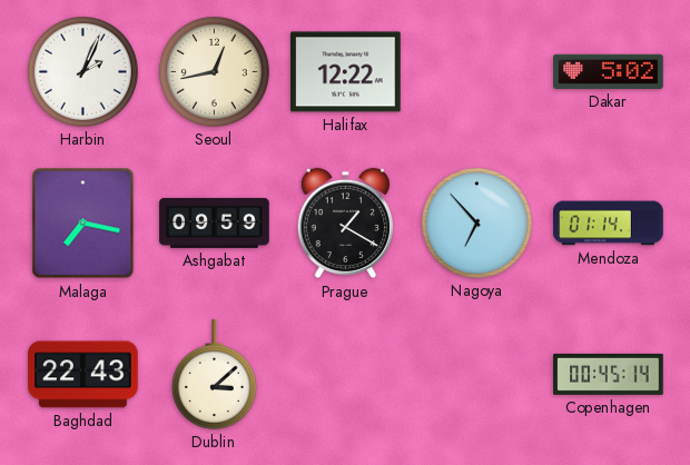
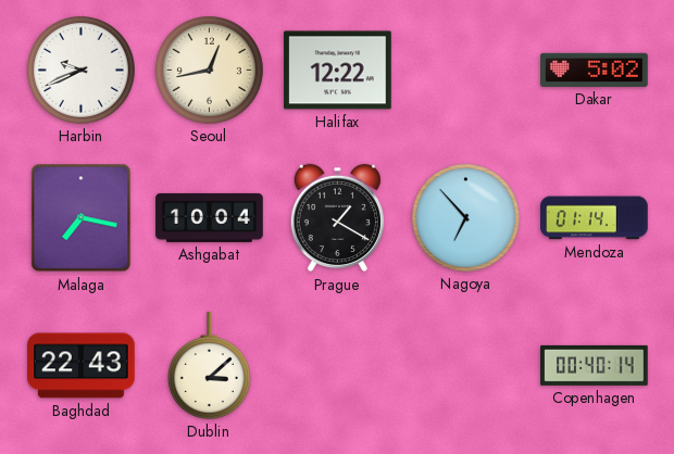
Harbin: 2:04 -> 9:41
Ashgabat: 09:59 -> 10:04
Copenhagen: 00:45 -> 00:40
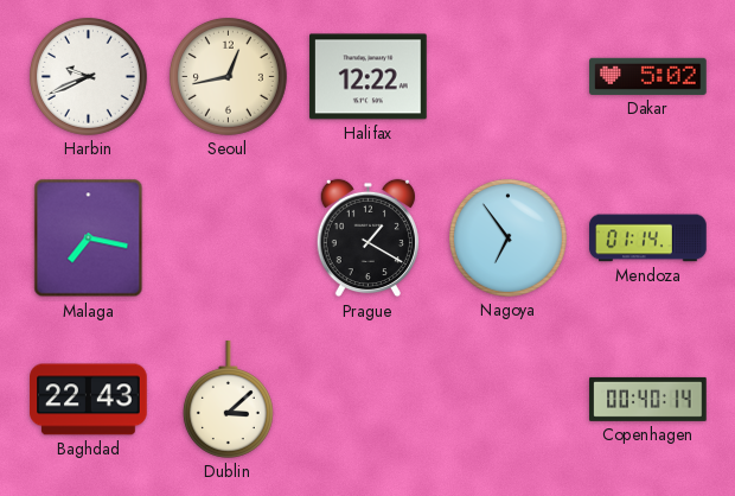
Ashgabat: 10:04 -> none
Nagoya: 6:53 -> 6:54
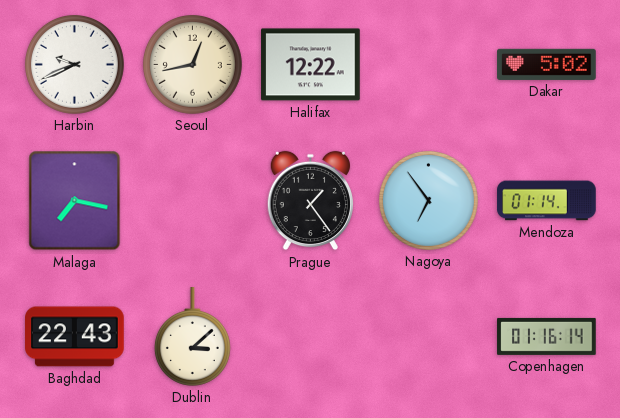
Prague: 1:20 -> 1:24
Copenhagen: 00:40 -> 01:16
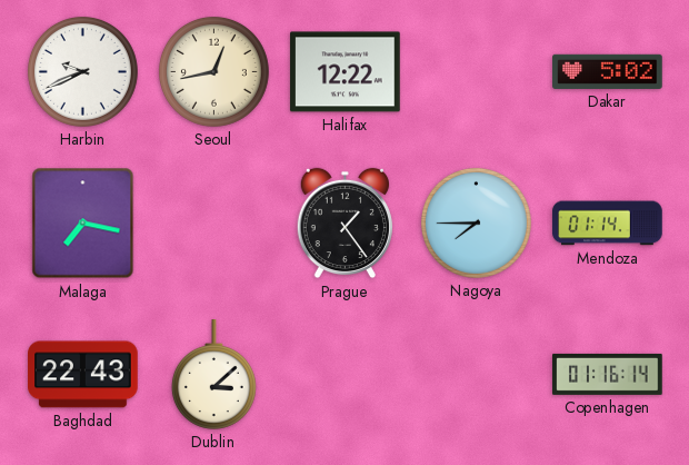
Nagoya: 6:54 -> 7:45
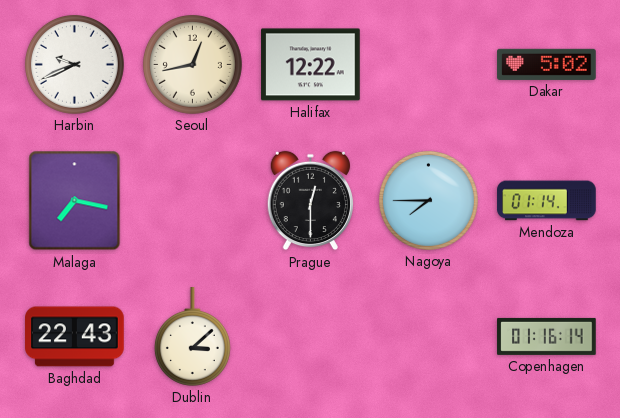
Prague: 1:24 -> 12:30
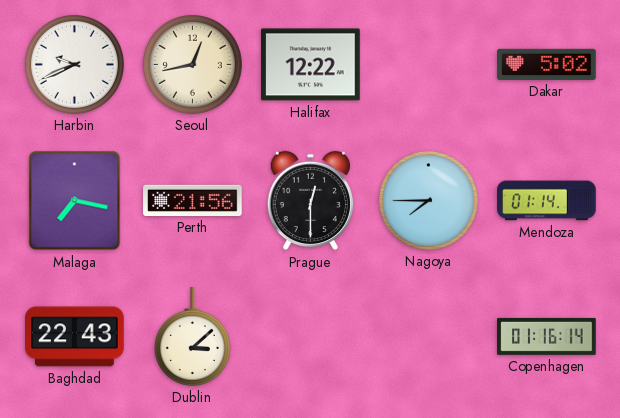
Perth: none -> 21:56
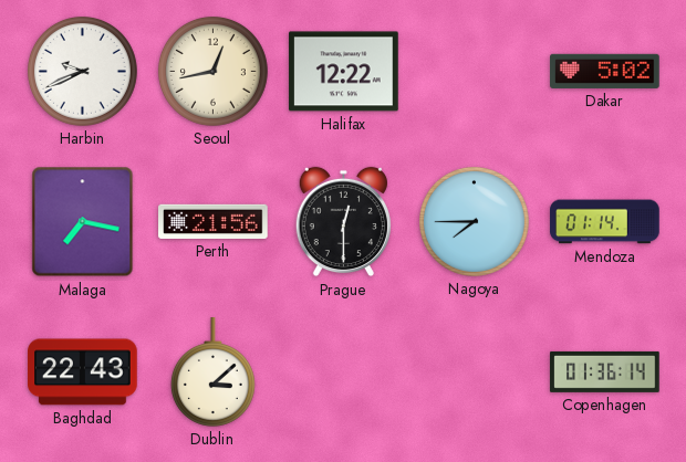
Copenhagen: 01:16 -> 01:36
